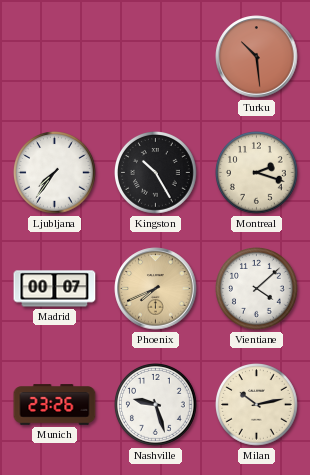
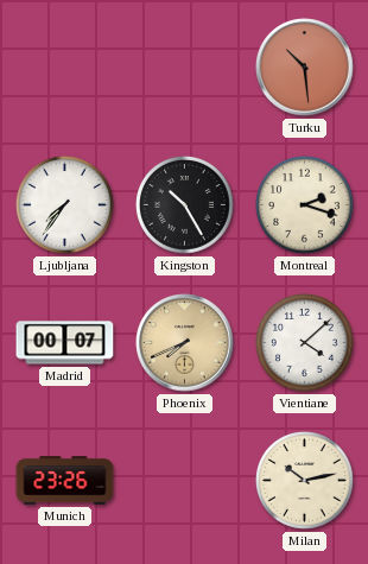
Nashville: 9:27 -> none
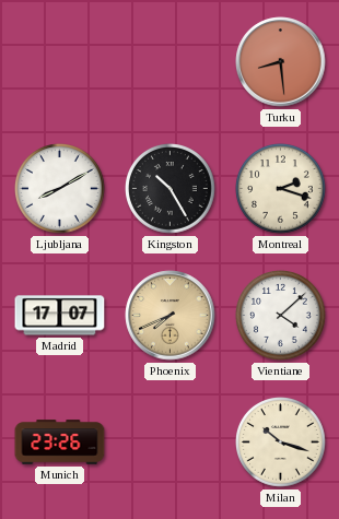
Turku: 10:29 -> 8:29
Ljubljana: 7:36 -> 8:10
Madrid: 00:07 -> 17:07
Milan: 10:13 -> 10:18
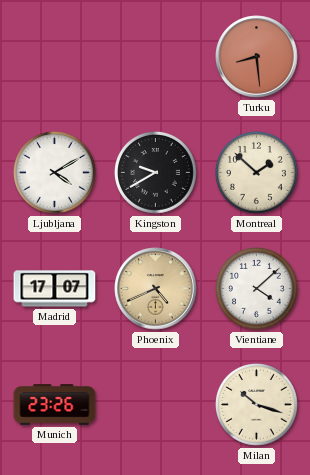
Ljubljana: 8:10 -> 4:10
Kingston: 10:25 -> 9:40
Montreal: 2:18 -> 1:52
Phoenix: 7:41 -> 4:41
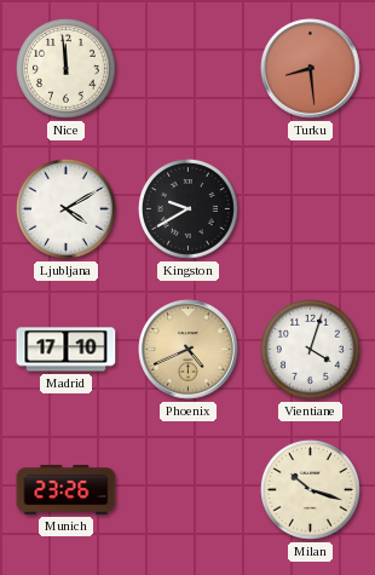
Nice: none -> 11:59
Montreal: 1:52 -> none
Madrid: 17:07 -> 17:10
Vientiane: 4:08 -> 4:03
